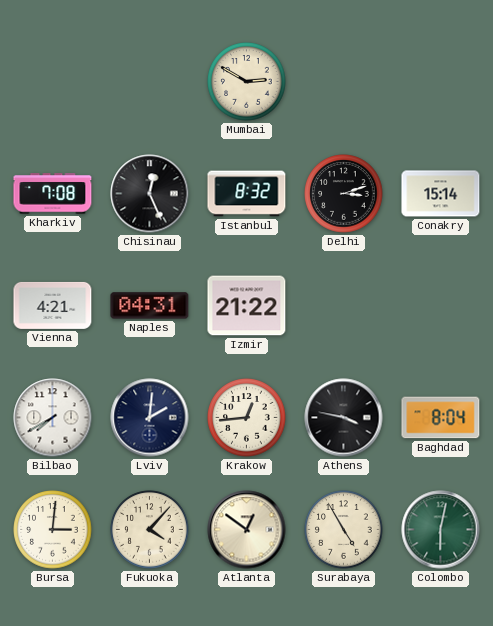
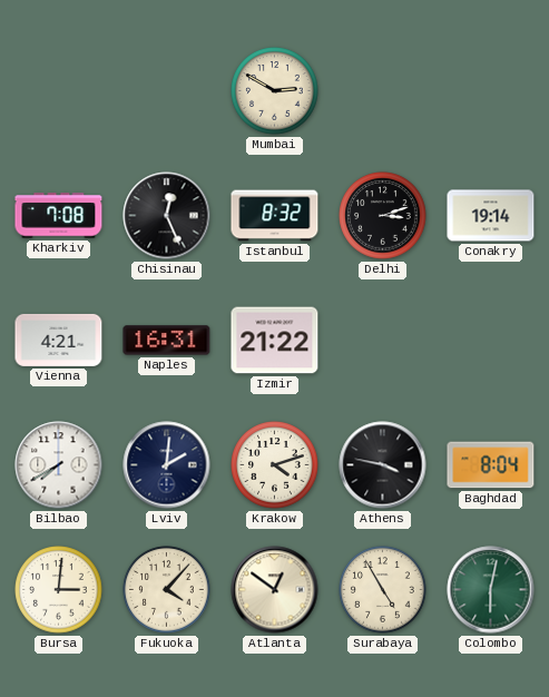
Conakry: 15:14 -> 19:14
Naples: 04:31 -> 16:31
Krakow: 12:44 -> 4:12
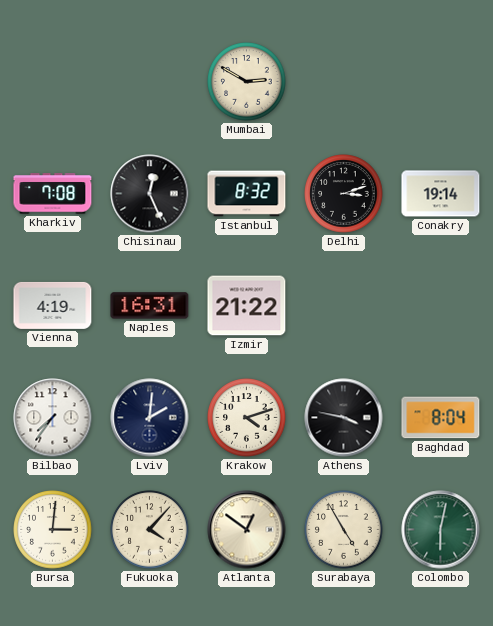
Vienna: 4:21 -> 4:19
Bilbao: 7:40 -> 7:36
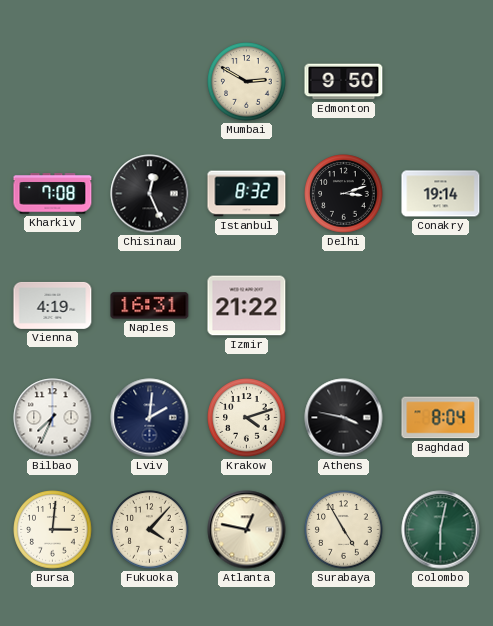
Edmonton: none -> 9:50
Bilbao: 7:36 -> 7:34
Atlanta: 12:51 -> 12:47
